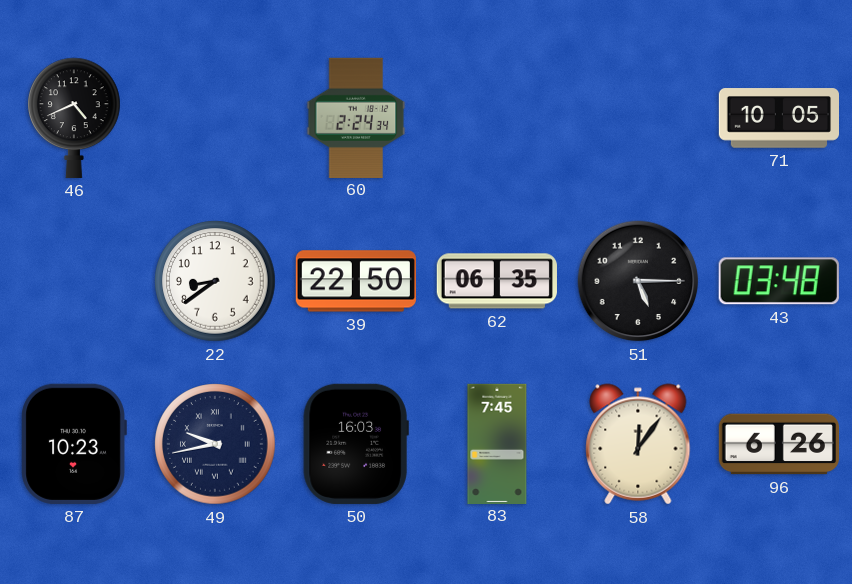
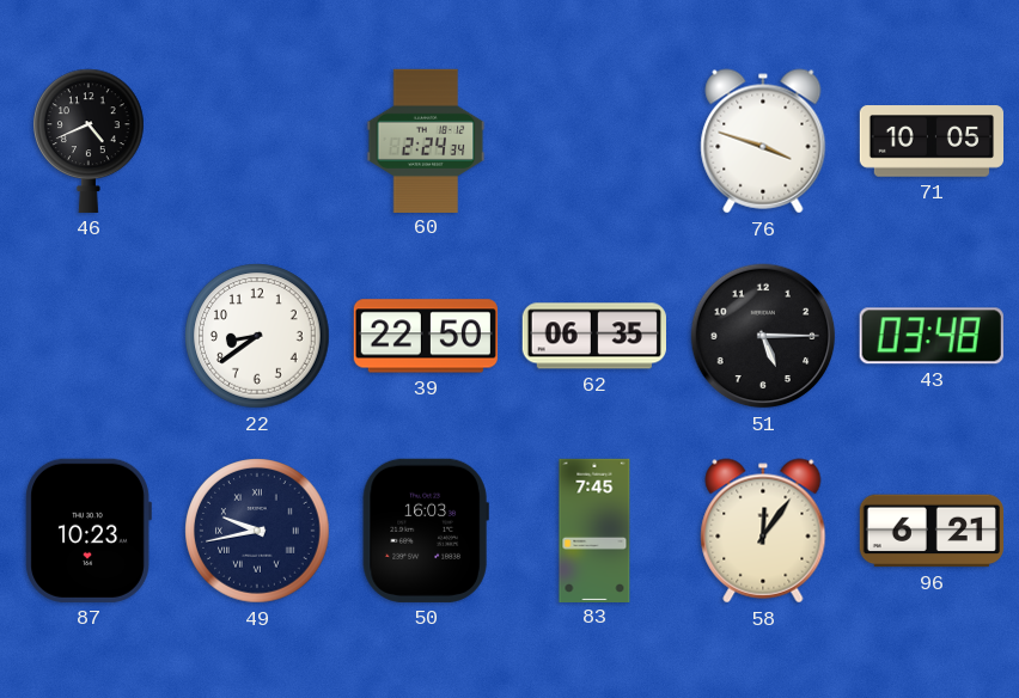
76: none -> 3:48
96: 6:26 -> 6:21
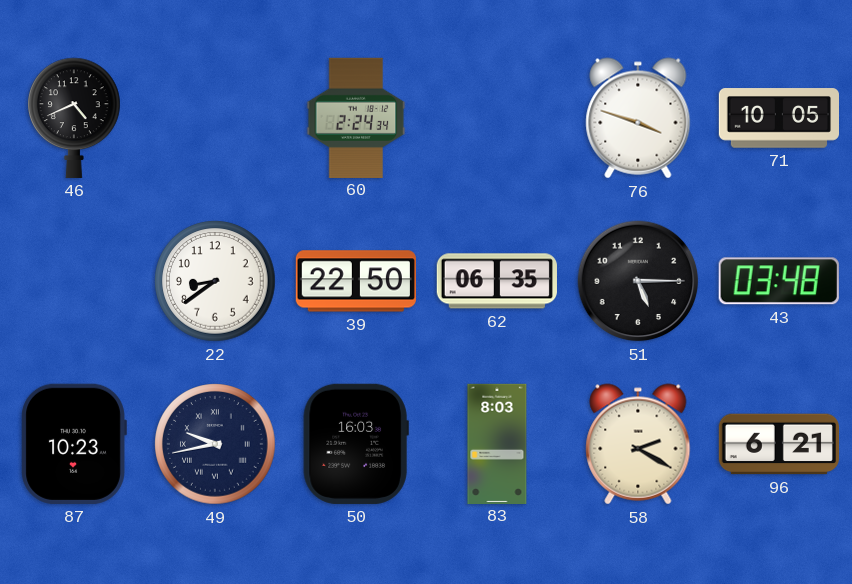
83: 7:45 -> 8:03
58: 12:06 -> 2:20
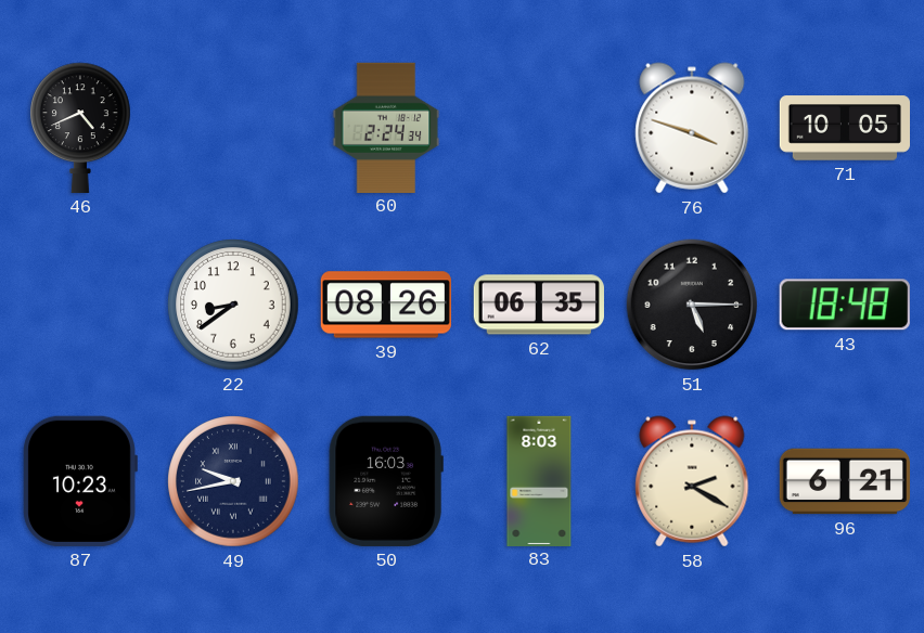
39: 22:50 -> 08:26
43: 03:48 -> 18:48
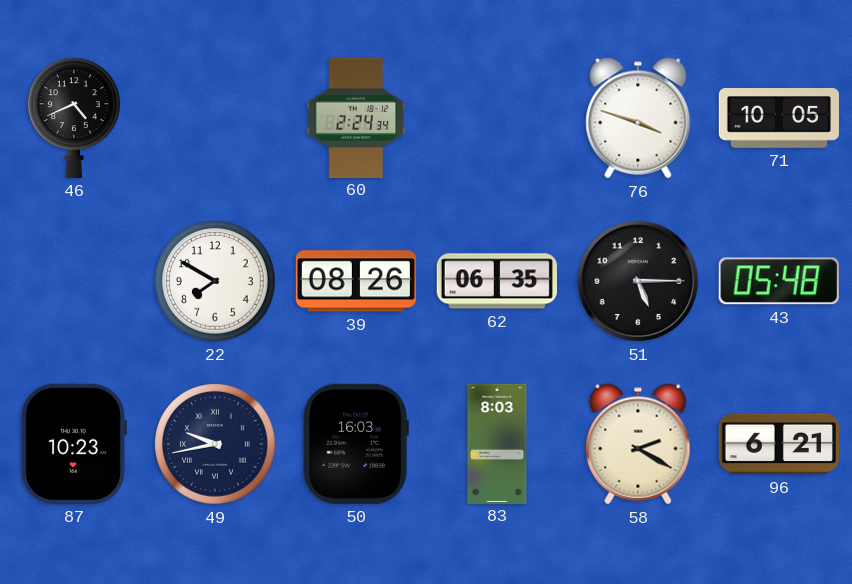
22: 8:39 -> 7:50
43: 18:48 -> 05:48
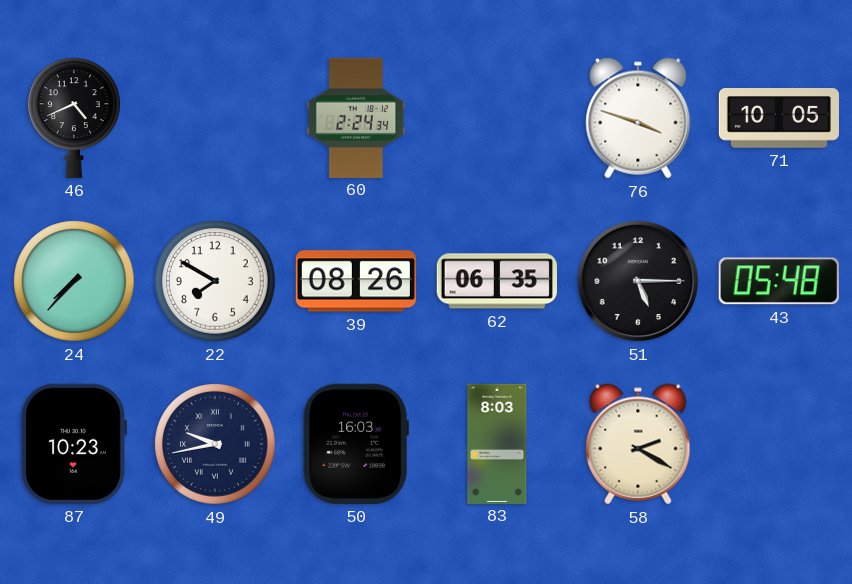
24: none -> 7:37
96: 6:21 -> none
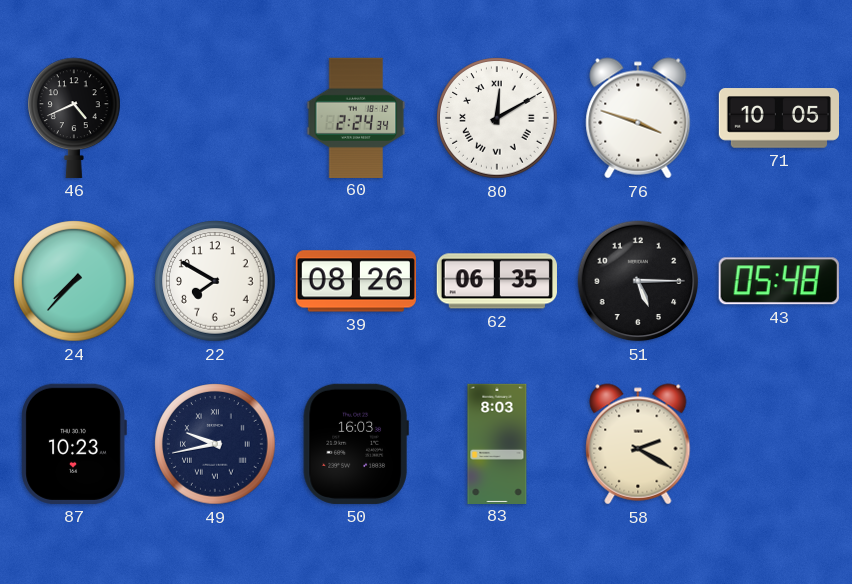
80: none -> 12:10
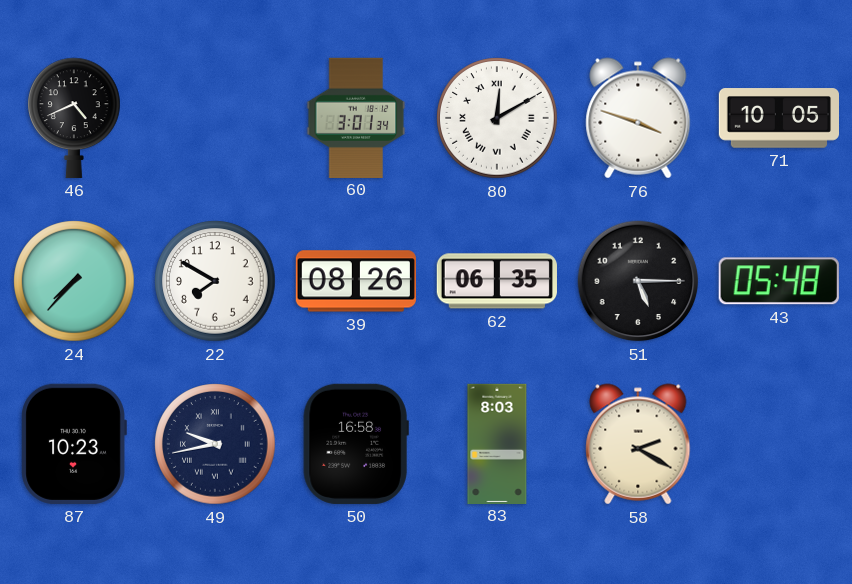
60: 2:24 -> 3:01
50: 16:03 -> 16:58
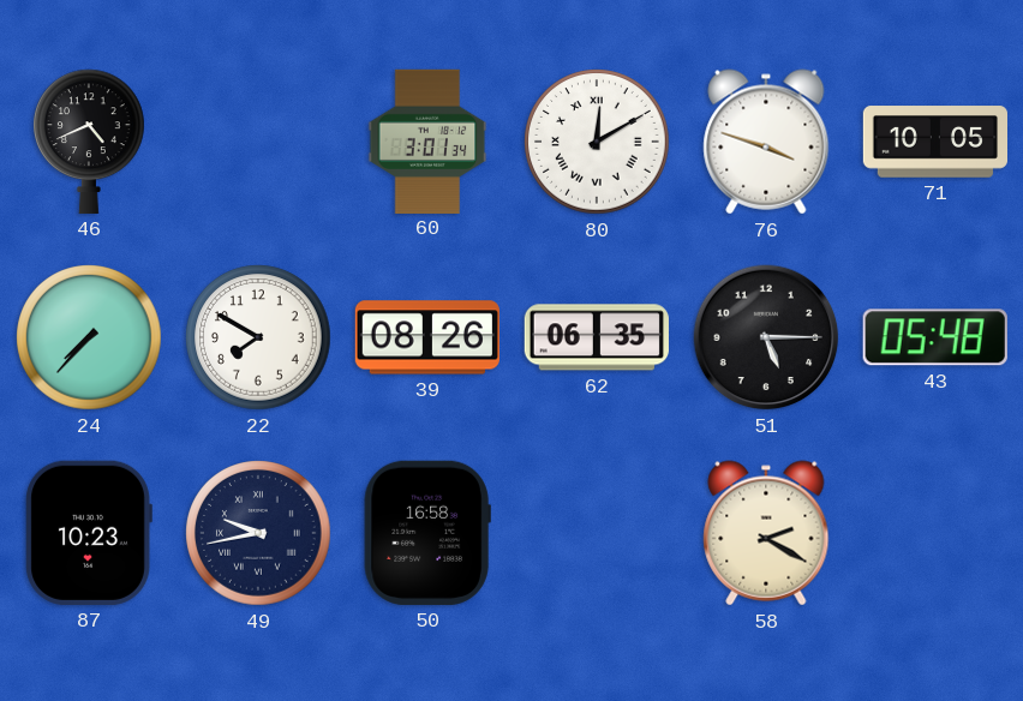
83: 8:03 -> none
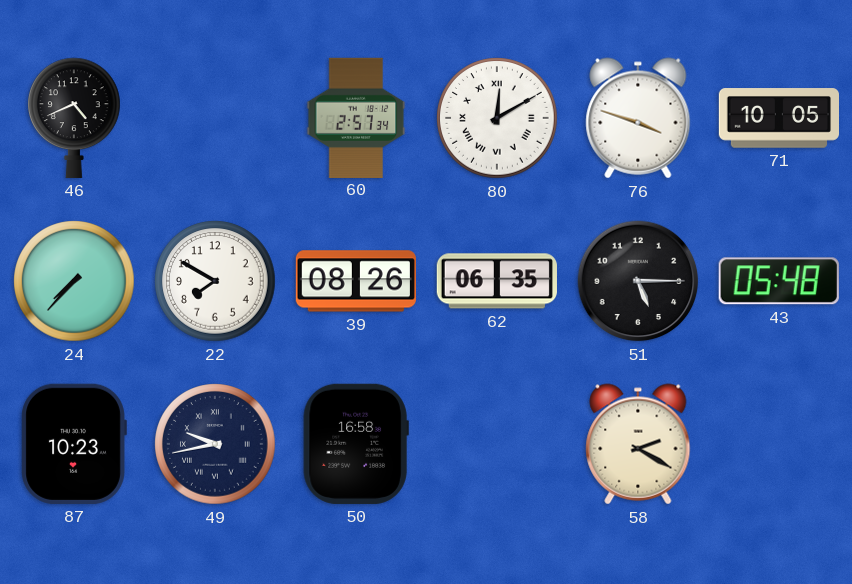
60: 3:01 -> 2:57
